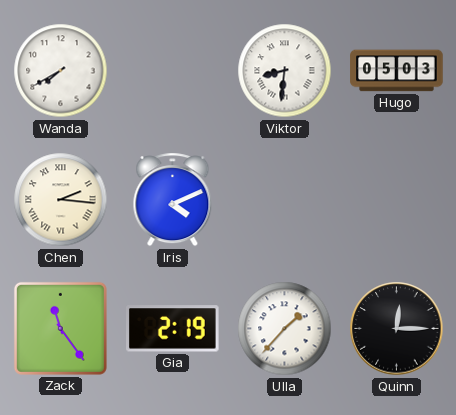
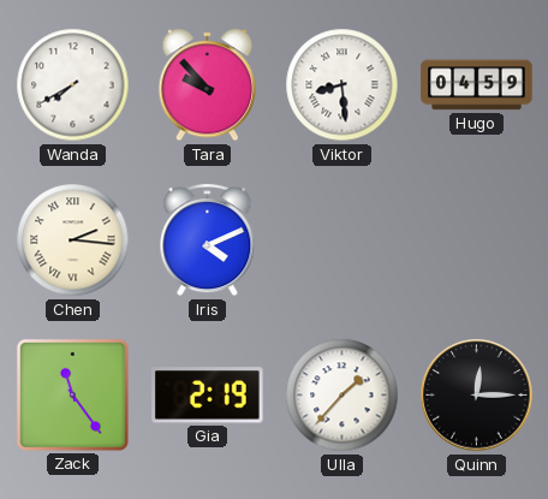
Tara: none -> 9:53
Viktor: 8:31 -> 8:29
Hugo: 05:03 -> 04:59
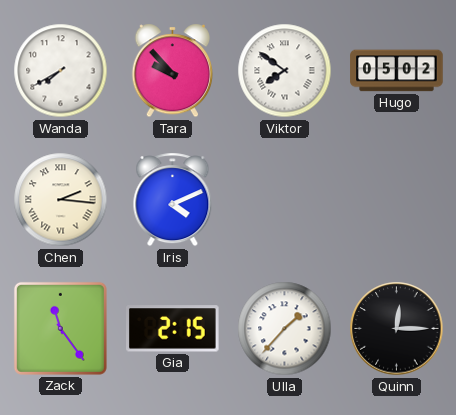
Viktor: 8:29 -> 7:51
Hugo: 04:59 -> 05:02
Gia: 2:19 -> 2:15
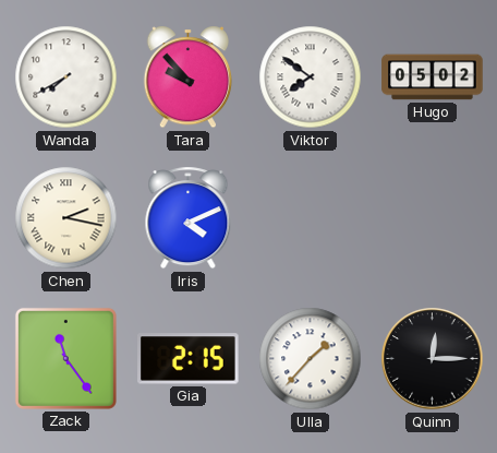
Chen: 2:16 -> 2:17
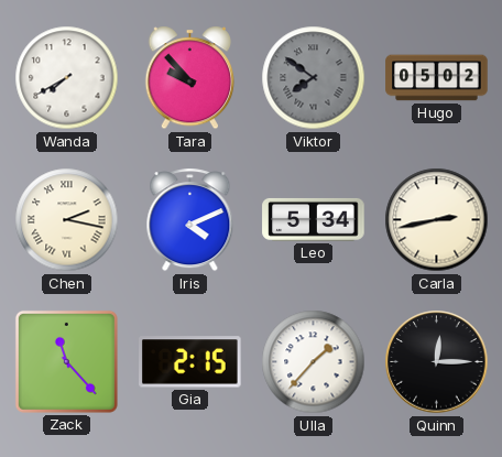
Viktor dial: white -> grey
Leo: none -> 5:34
Carla: none -> 2:43
Zack: 11:24 -> 11:23
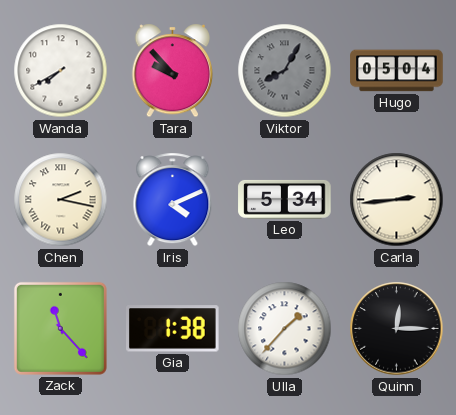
Viktor: 7:51 -> 8:05
Hugo: 05:02 -> 05:04
Carla: 2:43 -> 2:44
Gia: 2:15 -> 1:38
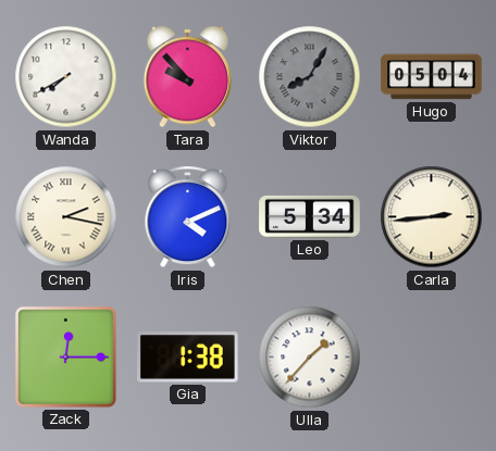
Zack: 11:23 -> 12:15
Quinn: 12:15 -> none
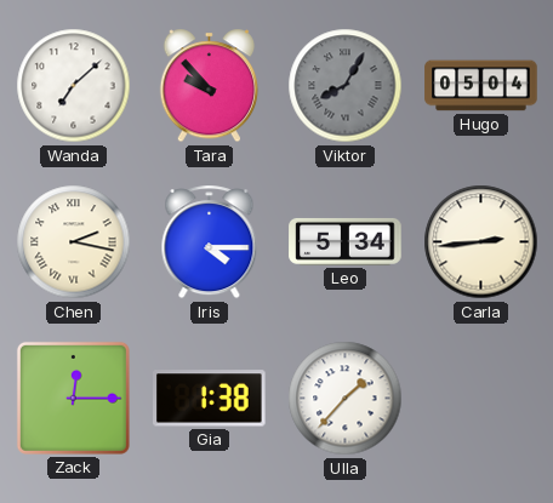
Wanda: 7:40 -> 7:08
Iris: 4:11 -> 4:15
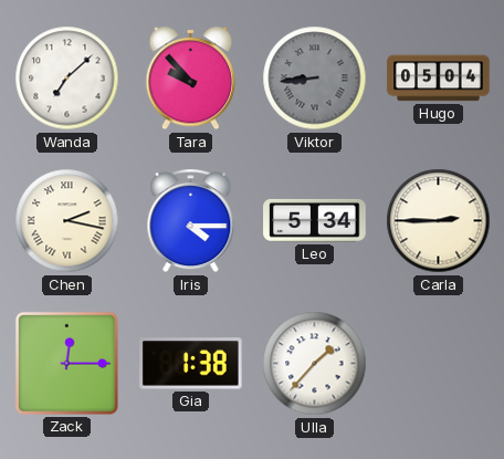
Viktor: 8:05 -> 8:44
Carla: 2:44 -> 2:45
